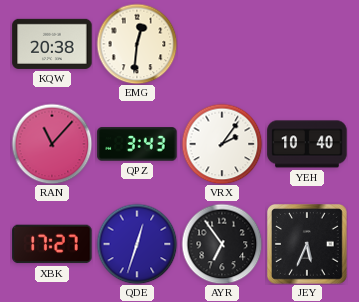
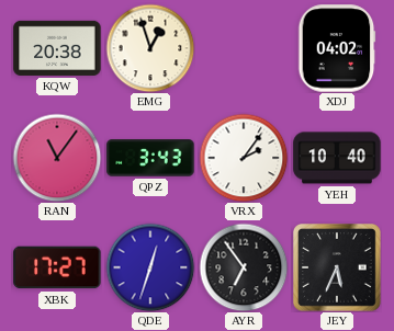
EMG: 12:31 -> 12:57
XDJ: none -> 04:02
RAN: 11:07 -> 11:06
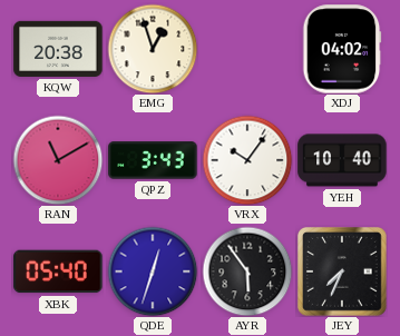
RAN: 11:06 -> 11:10
VRX: 2:06 -> 10:06
XBK: 17:27 -> 05:40
AYR: 6:54 -> 5:54
JEY: 5:34 -> 7:34
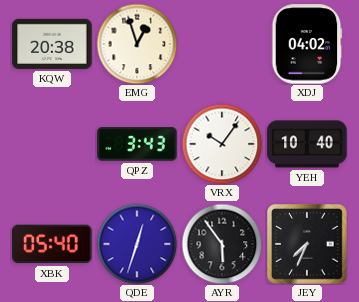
RAN: 11:10 -> none
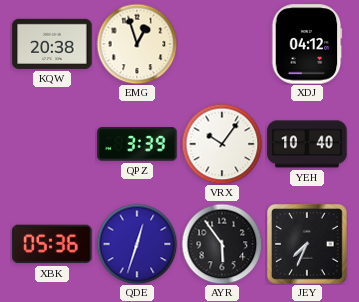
XDJ: 04:02 -> 04:12
QPZ: 3:43 -> 3:39
XBK: 05:40 -> 05:36
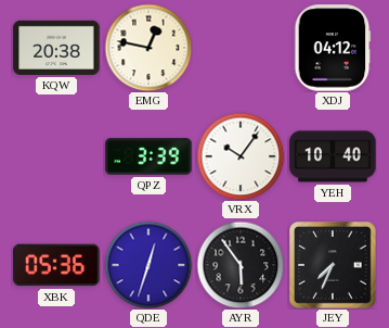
EMG: 12:57 -> 12:47
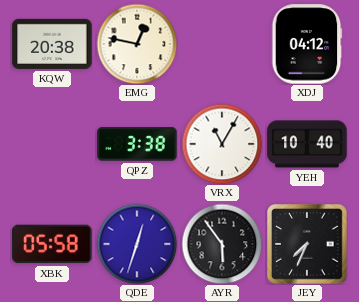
QPZ: 3:39 -> 3:38
VRX: 10:06 -> 11:05
XBK: 05:36 -> 05:58
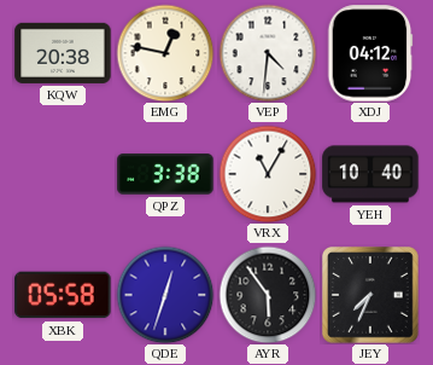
VEP: none -> 4:31
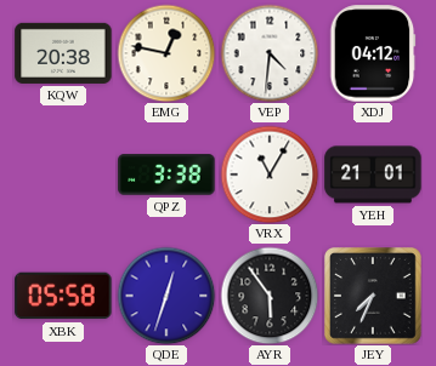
YEH: 10:40 -> 21:01
